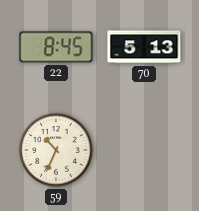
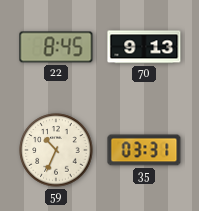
70: 5:13 -> 9:13
35: none -> 03:31
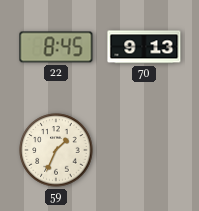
59: 10:34 -> 1:34
35: 03:31 -> none
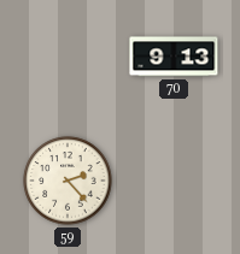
22: 8:45 -> none
59: 1:34 -> 2:23
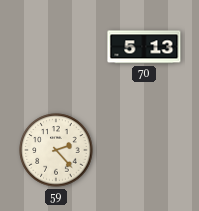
70: 9:13 -> 5:13
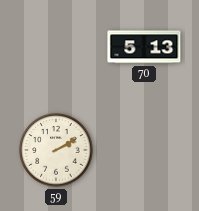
59: 2:23 -> 2:10
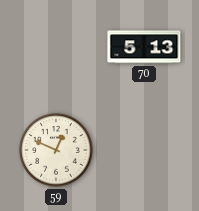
59: 2:10 -> 12:49
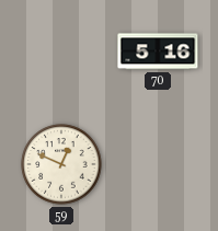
70: 5:13 -> 5:16
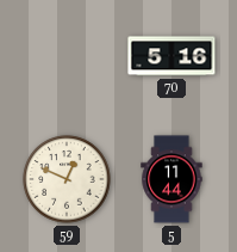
5: none -> 11:44
